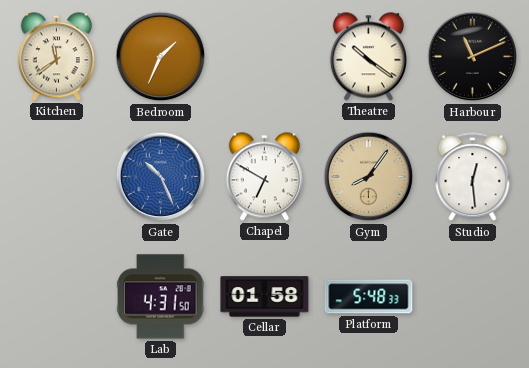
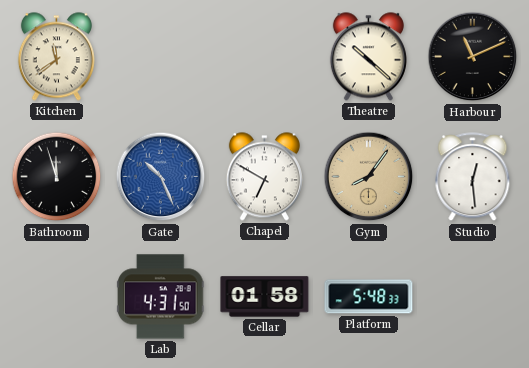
Bedroom: 1:34 -> none
Theatre: 10:21 -> 10:22
Bathroom: none -> 11:57
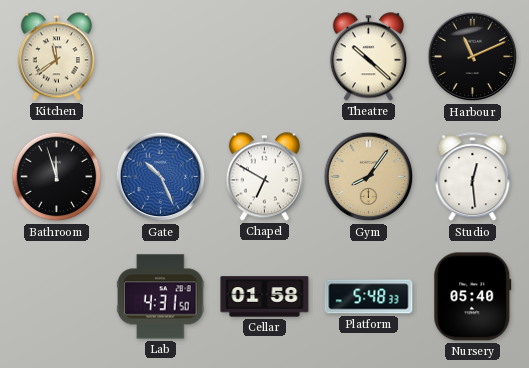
Nursery: none -> 05:40
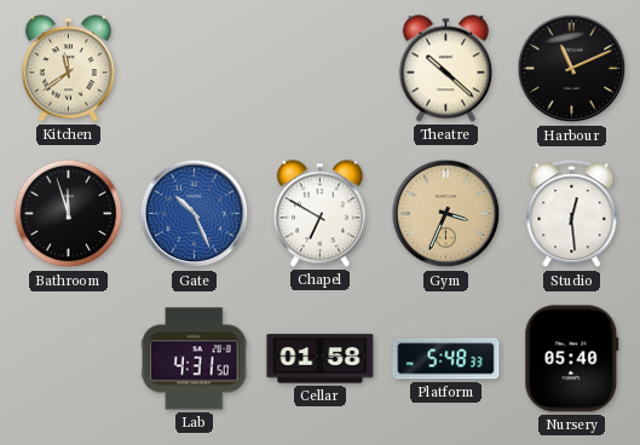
Gym: 8:06 -> 3:34
